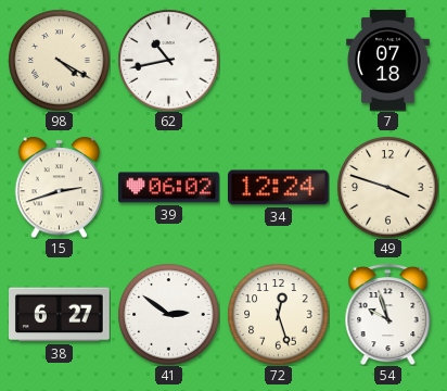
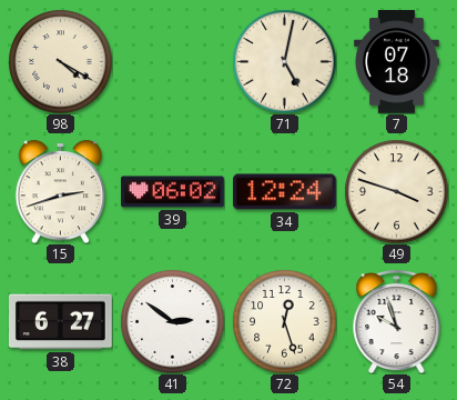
62: 10:43 -> none
71: none -> 5:02
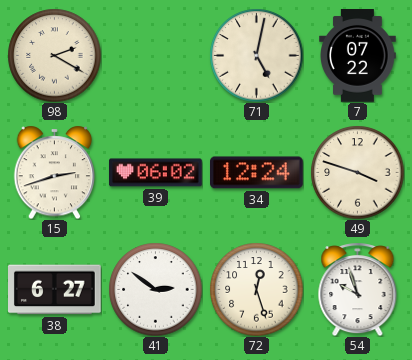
98: 4:20 -> 2:20
7: 07:18 -> 07:22
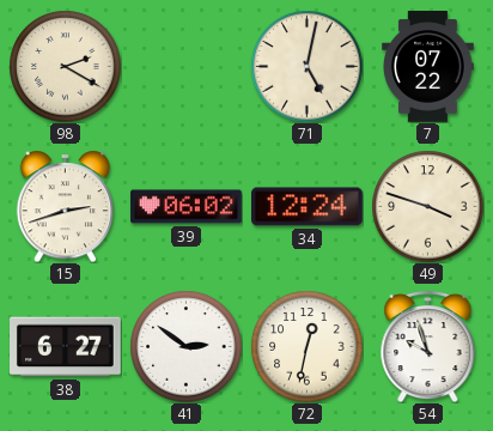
72: 12:27 -> 12:32
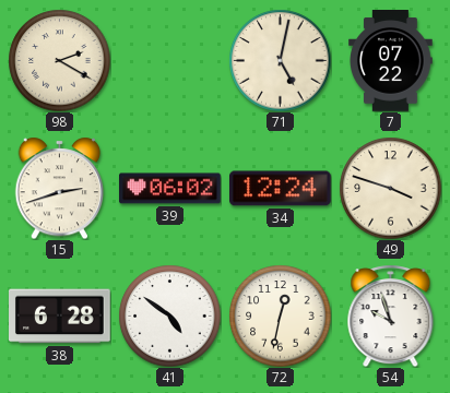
38: 6:27 -> 6:28
41: 2:51 -> 4:51
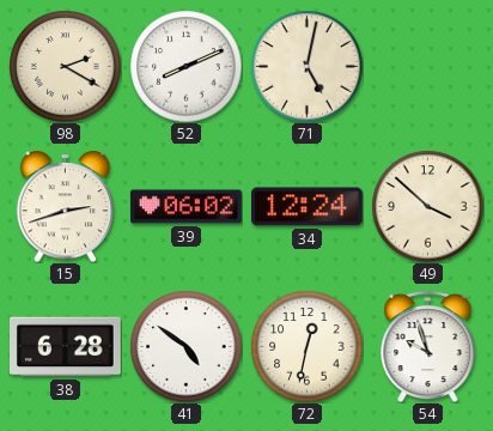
52: none -> 8:11
7: 07:22 -> none
49: 3:48 -> 3:52
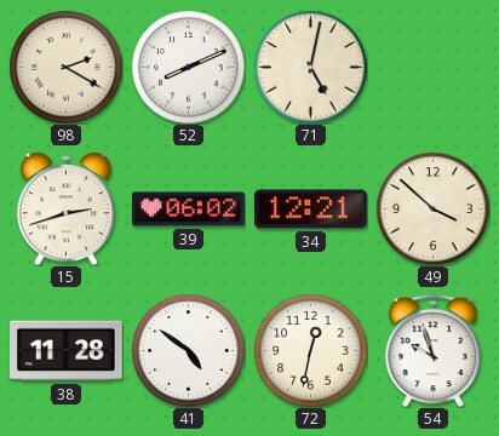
34: 12:24 -> 12:21
38: 6:28 -> 11:28
